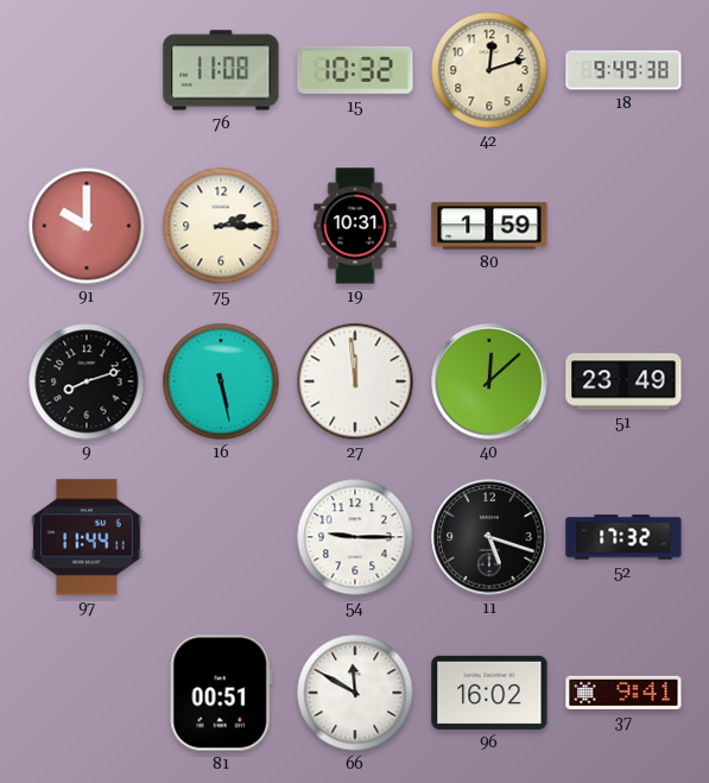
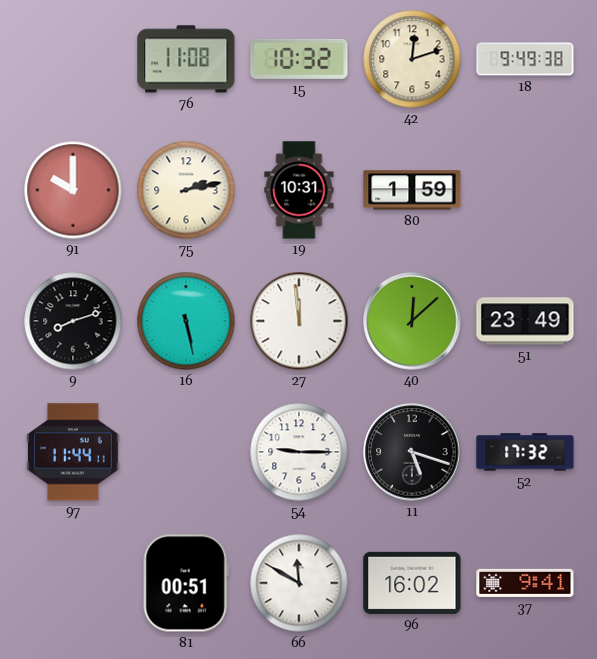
75: 2:15 -> 2:13
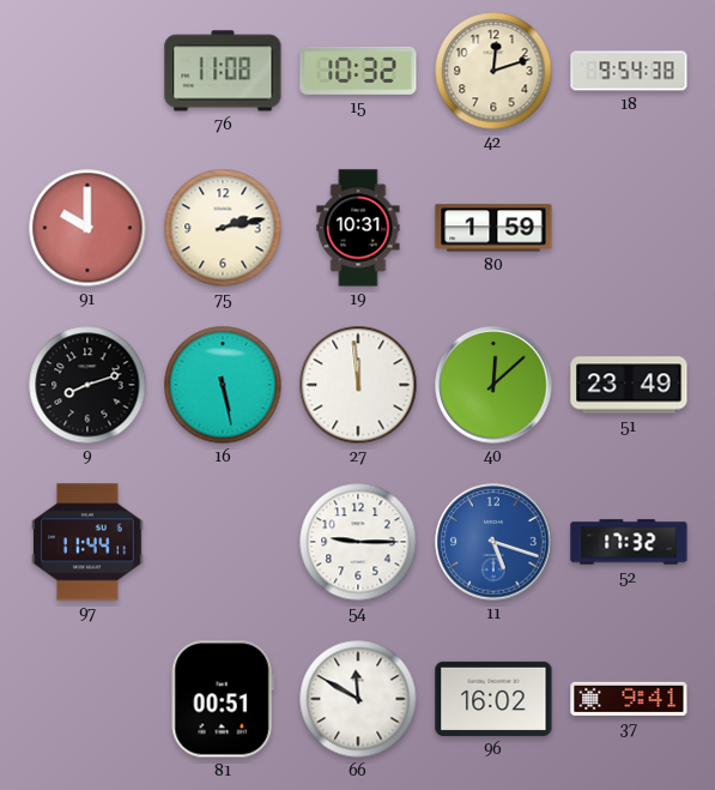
18: 9:49 -> 9:54
11 dial: black -> blue
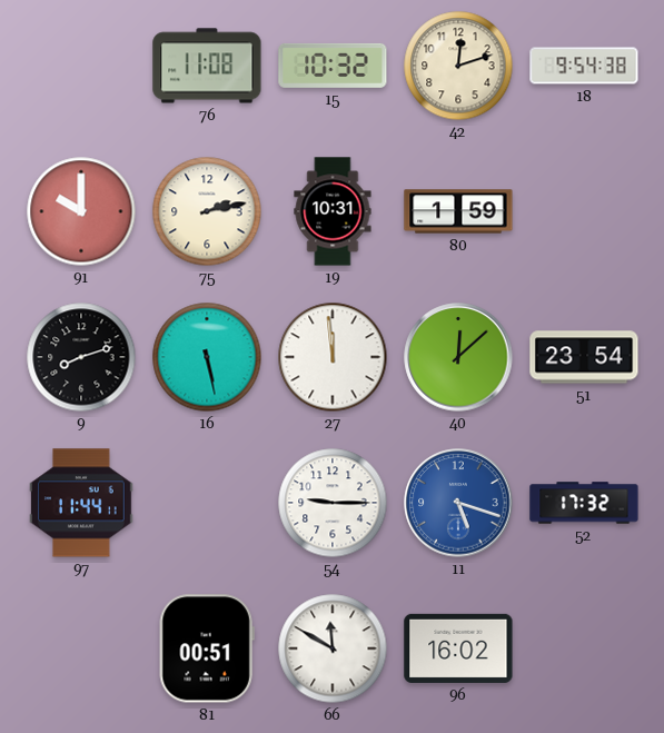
51: 23:49 -> 23:54
37: 9:41 -> none
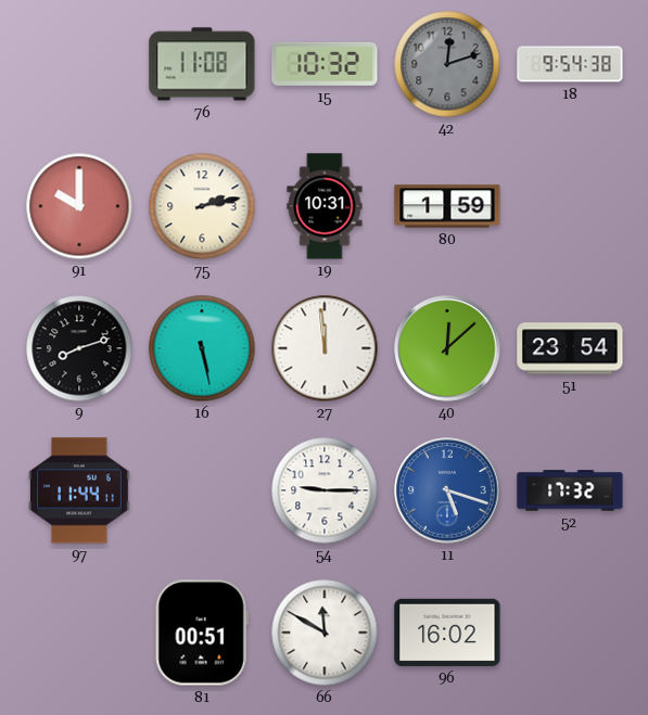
42 dial: cream -> grey
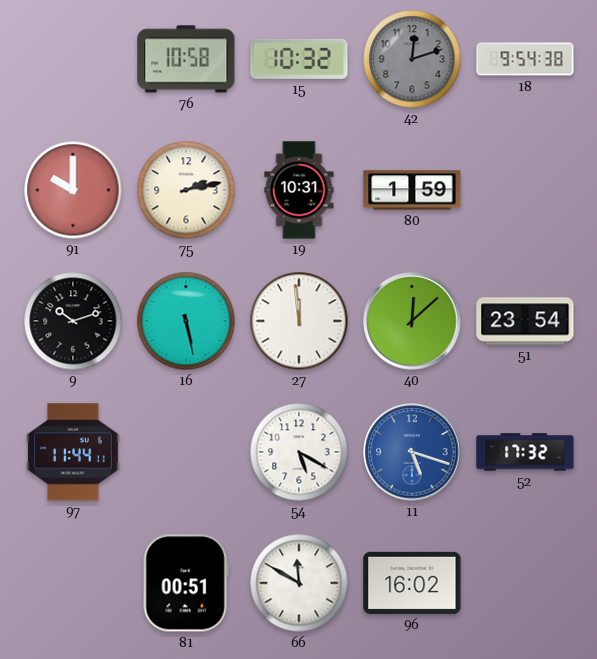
76: 11:08 -> 10:58
9: 8:12 -> 10:12
54: 9:15 -> 5:20
